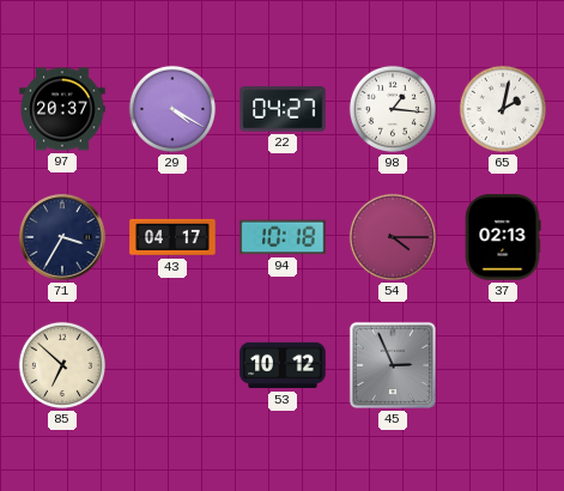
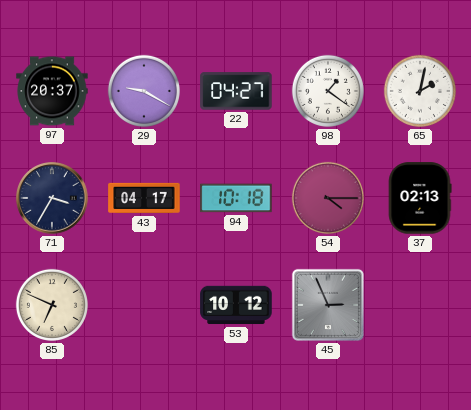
29: 4:20 -> 9:20
98: 1:16 -> 1:21
85: 6:52 -> 6:49
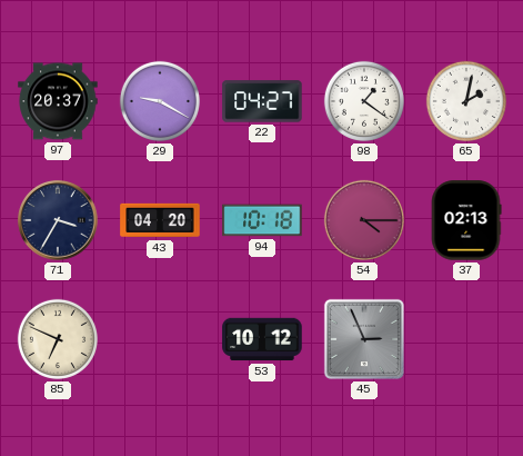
43: 04:17 -> 04:20
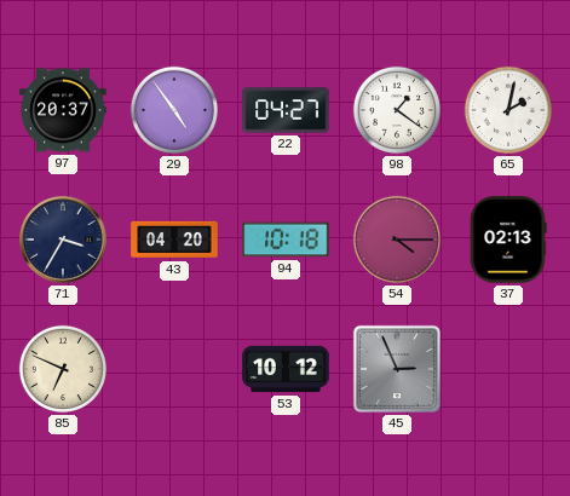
29: 9:20 -> 4:54
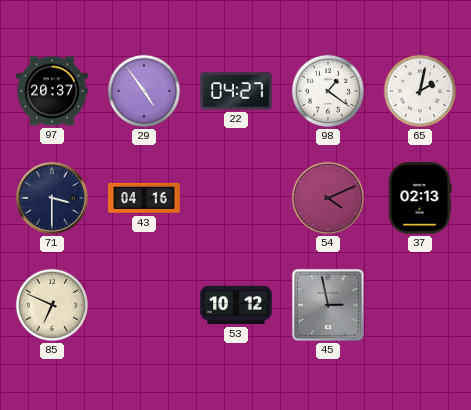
71: 3:35 -> 3:30
43: 04:20 -> 04:16
94: 10:18 -> none
54: 4:15 -> 4:11
45: 2:56 -> 2:58
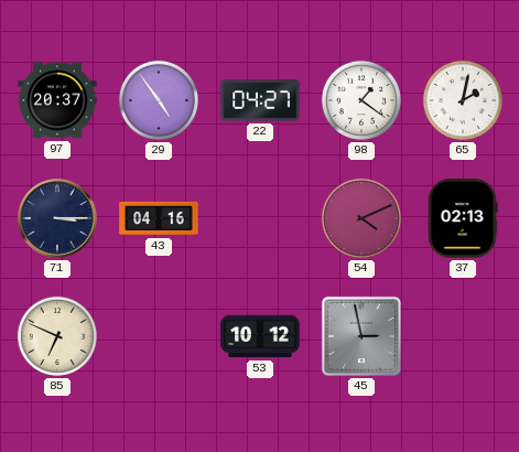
71: 3:30 -> 3:15
